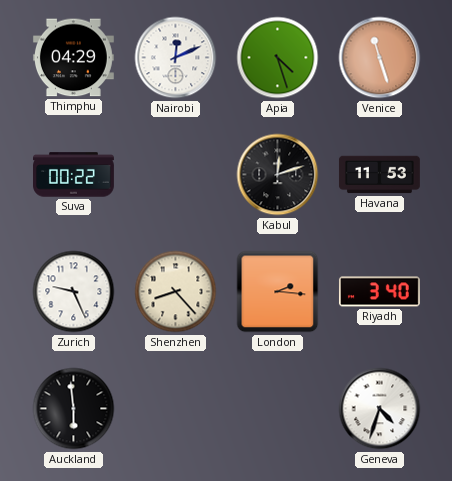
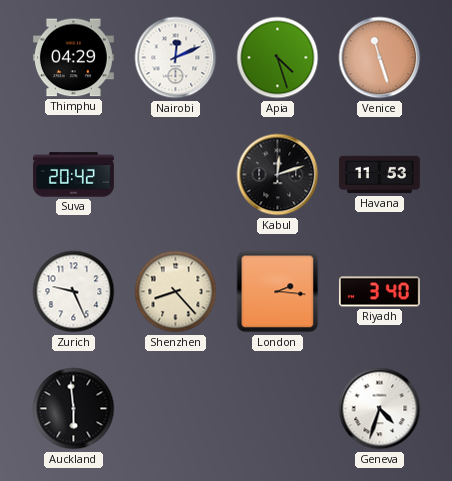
Suva: 00:22 -> 20:42
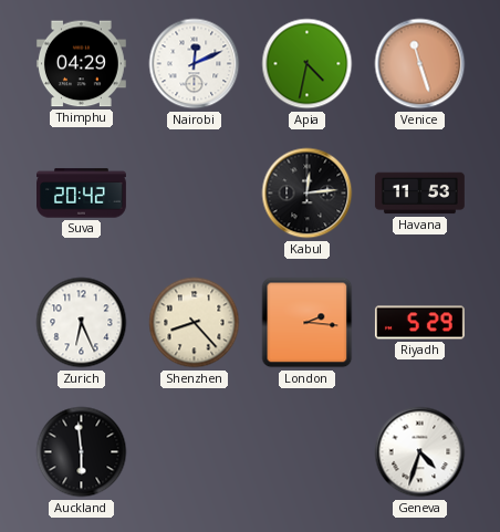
Apia: 4:27 -> 4:32
Kabul: 12:12 -> 12:14
Zurich: 9:26 -> 6:26
Riyadh: 3:40 -> 5:29
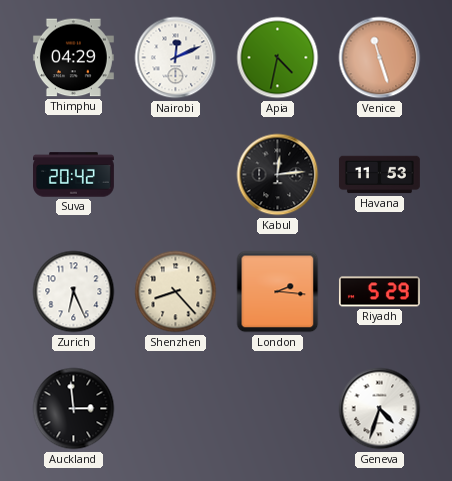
Auckland: 5:59 -> 2:59
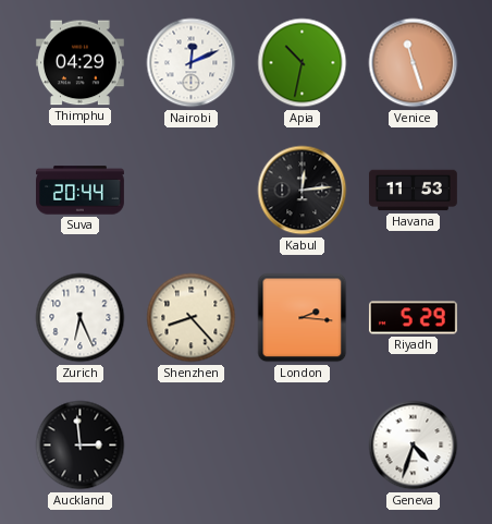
Apia: 4:32 -> 10:32
Suva: 20:42 -> 20:44
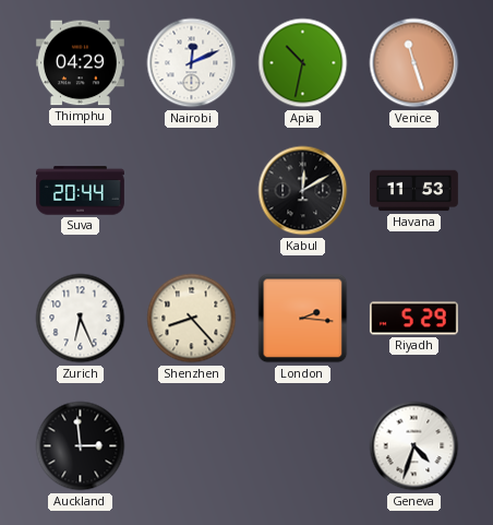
Kabul: 12:14 -> 12:10
